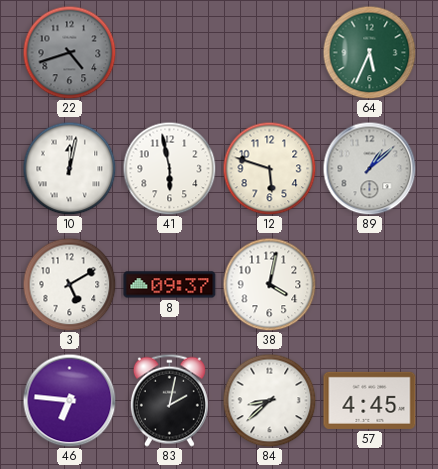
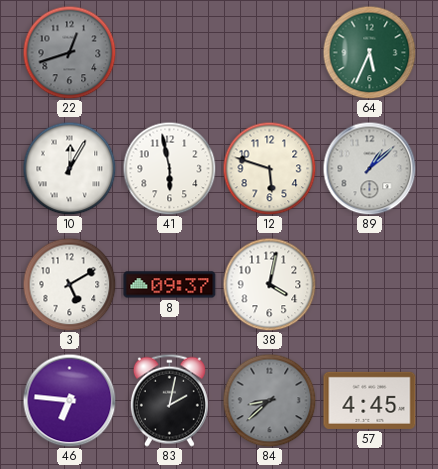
22: 4:42 -> 12:42
10: 12:02 -> 12:05
84 dial: white -> grey
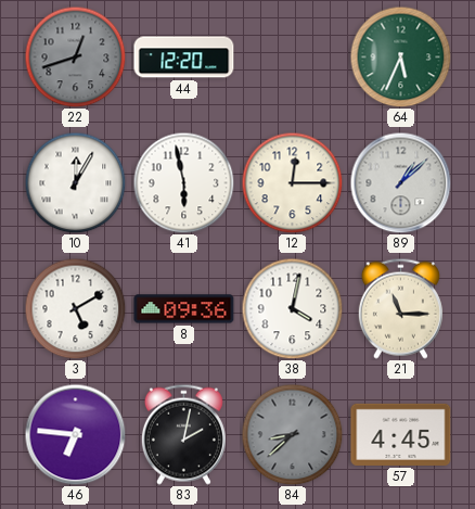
44: none -> 12:20
12: 5:48 -> 12:15
8: 09:37 -> 09:36
21: none -> 11:15
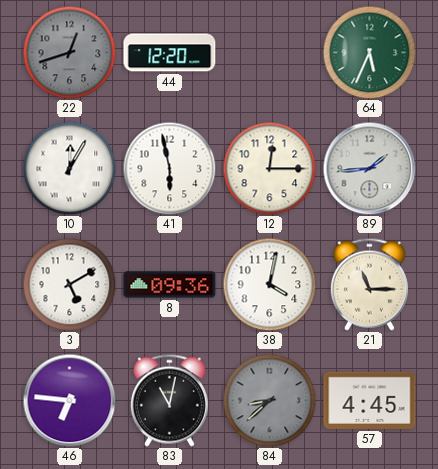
89: 1:08 -> 1:44
83: 2:02 -> 11:02
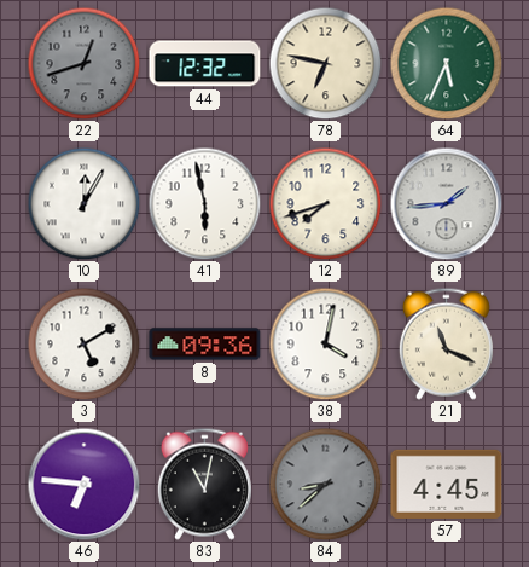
44: 12:20 -> 12:32
78: none -> 6:47
12: 12:15 -> 7:42
21: 11:15 -> 11:19
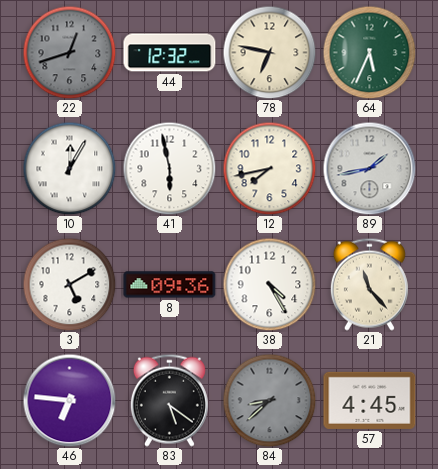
12: 7:42 -> 7:43
89: 1:44 -> 1:43
38: 4:02 -> 4:25
21: 11:19 -> 11:23
83: 11:02 -> 5:21
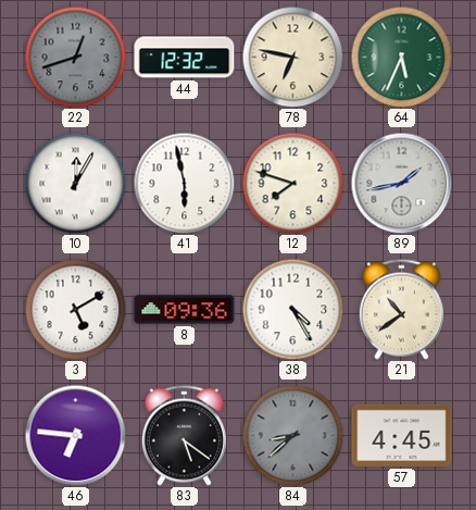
12: 7:43 -> 7:48
21: 11:23 -> 10:39
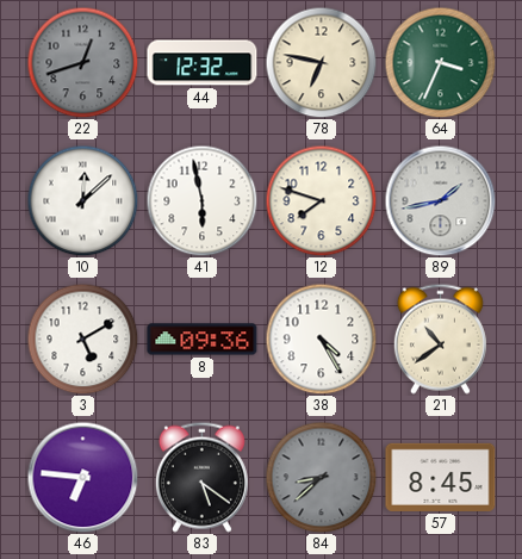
64: 5:34 -> 3:34
10: 12:05 -> 12:08
57: 4:45 -> 8:45
